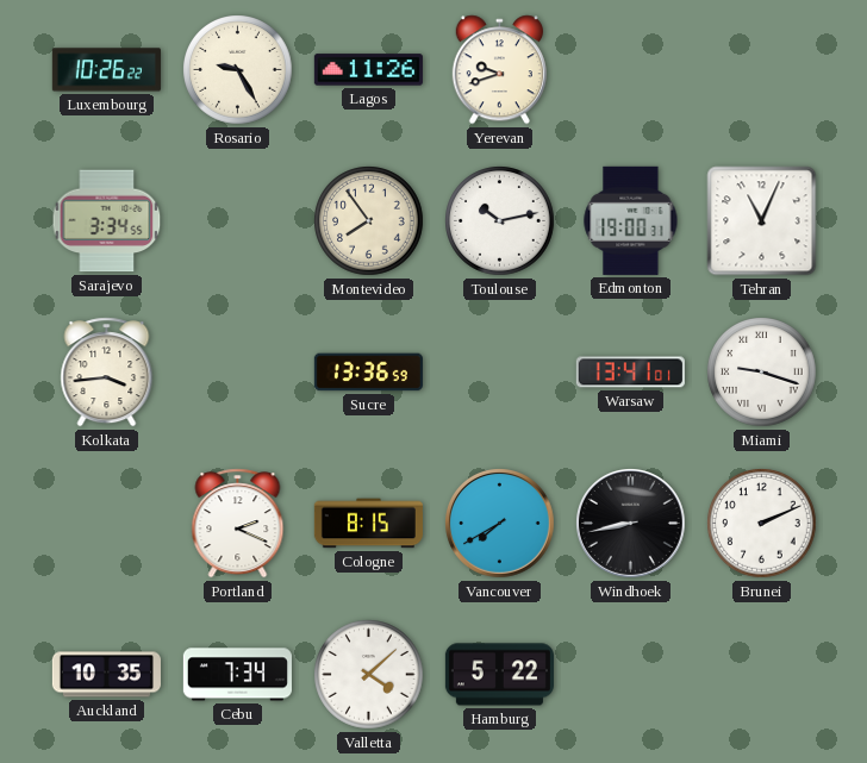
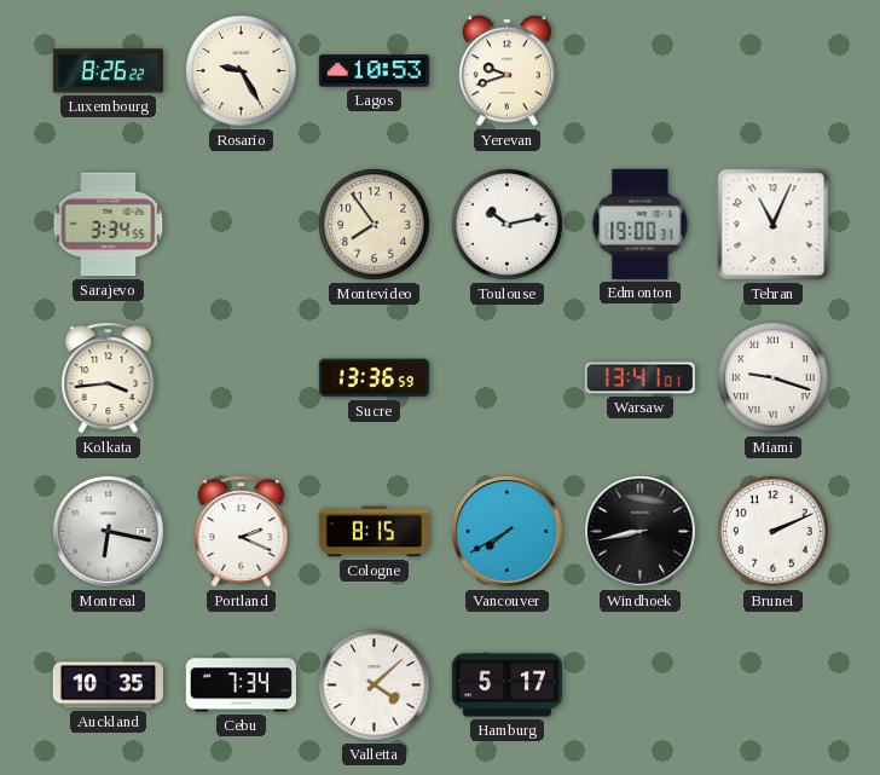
Luxembourg: 10:26 -> 8:26
Lagos: 11:26 -> 10:53
Montreal: none -> 6:17
Hamburg: 5:22 -> 5:17
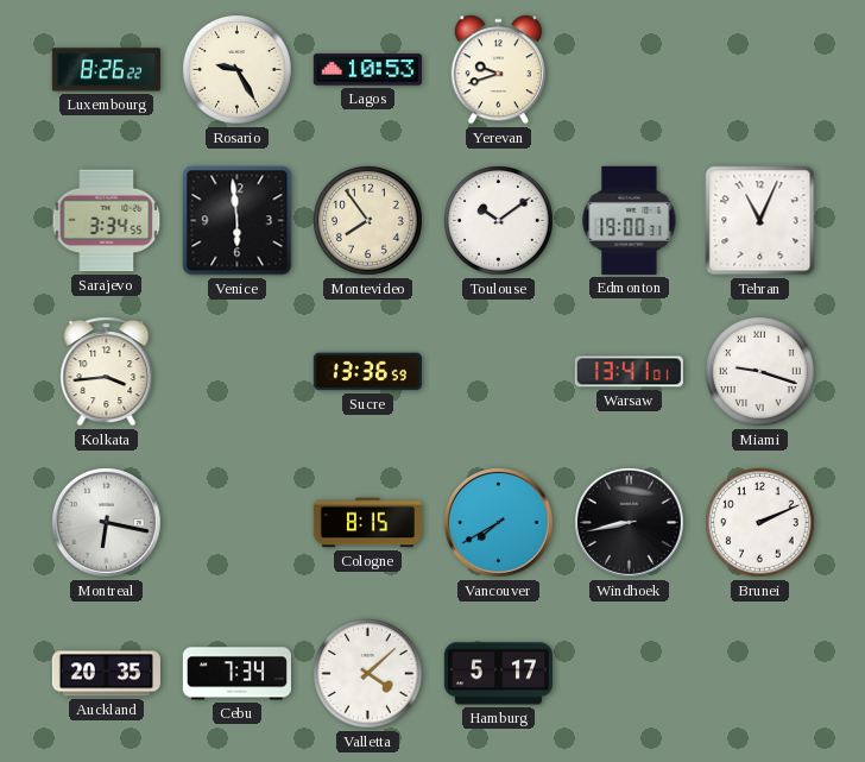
Venice: none -> 5:59
Toulouse: 10:13 -> 10:09
Portland: 2:19 -> none
Auckland: 10:35 -> 20:35
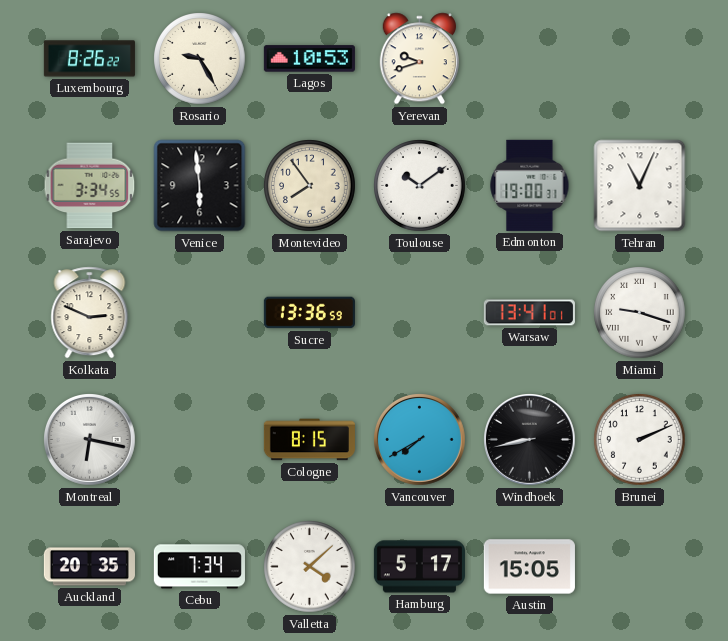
Kolkata: 3:44 -> 2:49
Austin: none -> 15:05
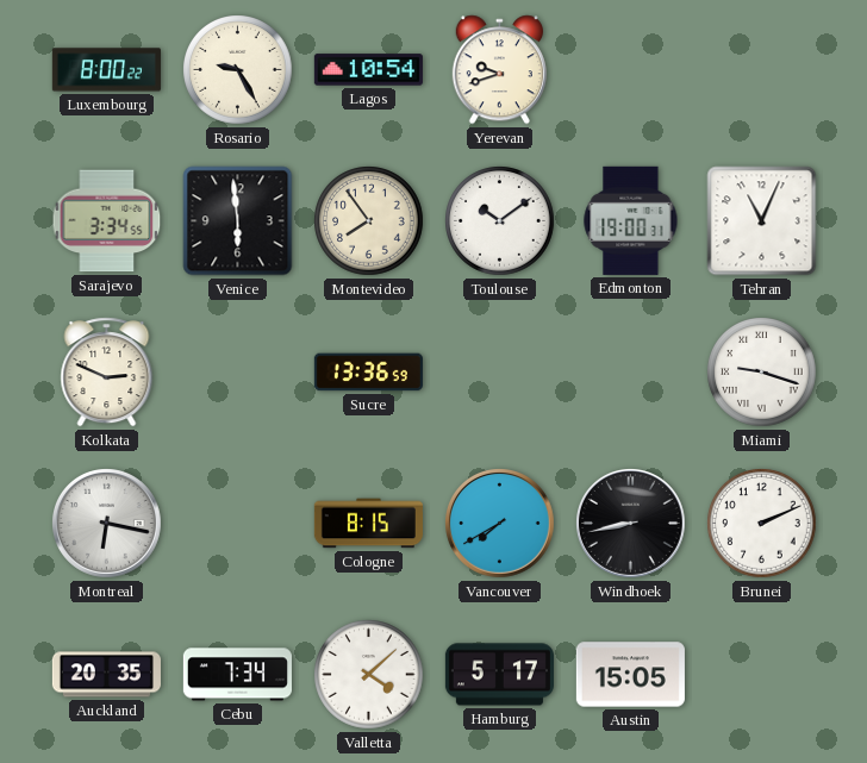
Luxembourg: 8:26 -> 8:00
Lagos: 10:53 -> 10:54
Warsaw: 13:41 -> none
